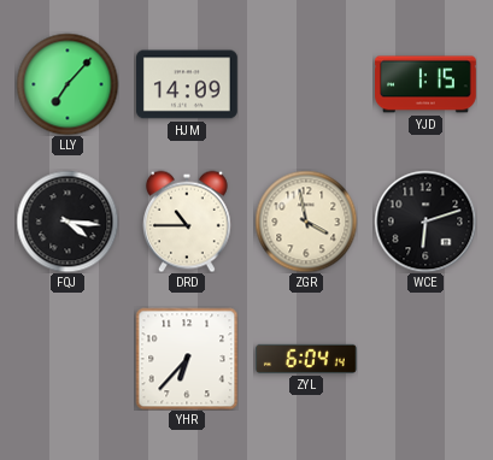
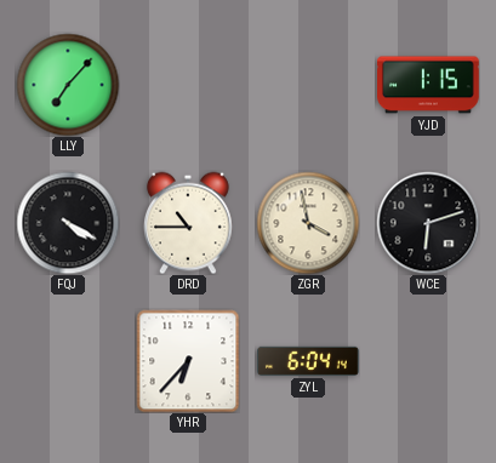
HJM: 14:09 -> none
FQJ: 4:16 -> 4:20
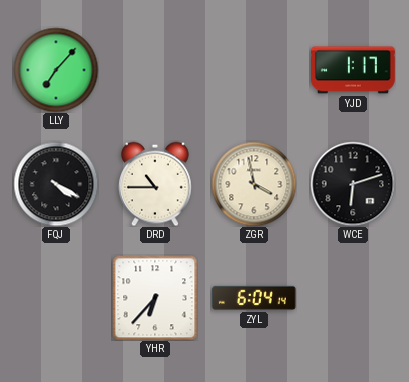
YJD: 1:15 -> 1:17
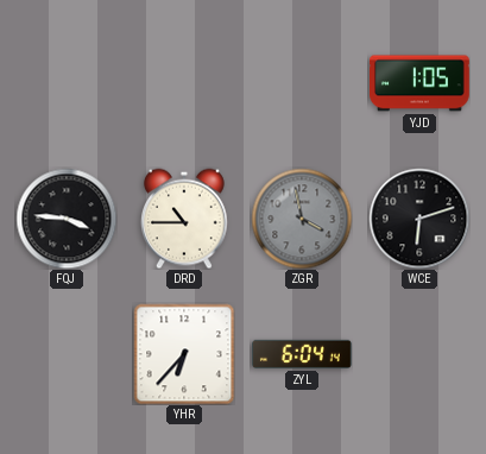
LLY: 7:07 -> none
YJD: 1:17 -> 1:05
FQJ: 4:20 -> 3:46
ZGR dial: cream -> grey
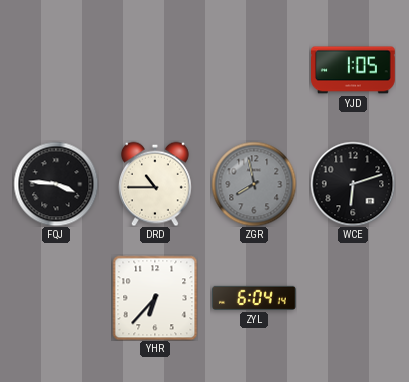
ZGR: 3:58 -> 7:58
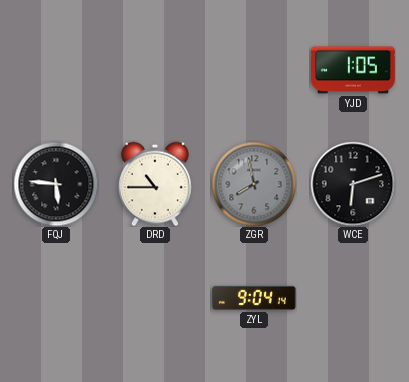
FQJ: 3:46 -> 5:46
YHR: 6:37 -> none
ZYL: 6:04 -> 9:04
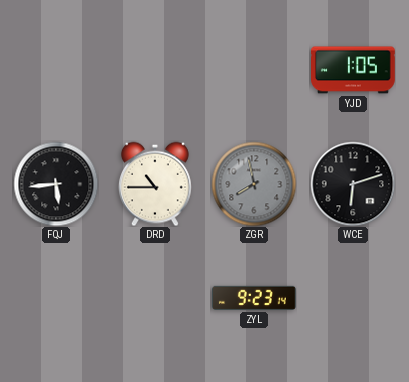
FQJ: 5:46 -> 5:44
ZYL: 9:04 -> 9:23
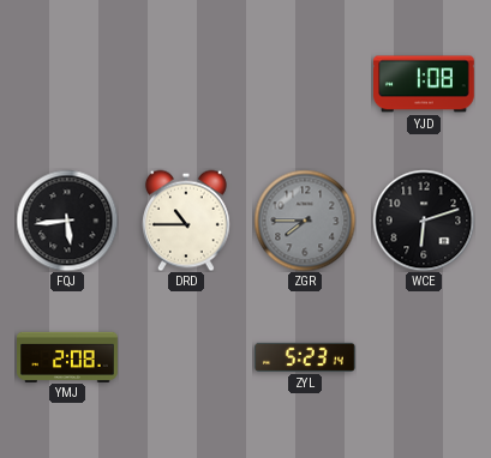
YJD: 1:05 -> 1:08
ZGR: 7:58 -> 7:45
YMJ: none -> 2:08
ZYL: 9:23 -> 5:23
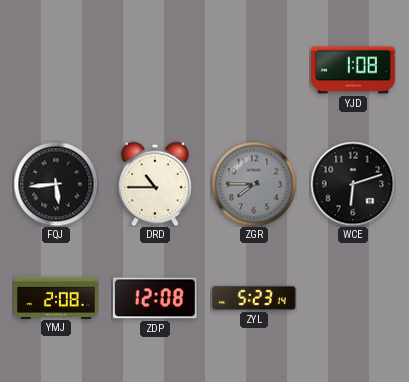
ZDP: none -> 12:08
